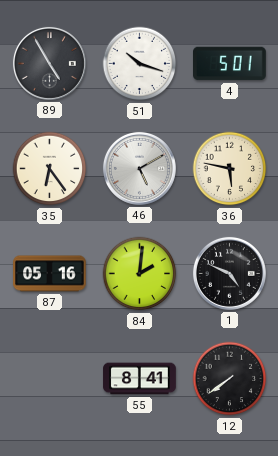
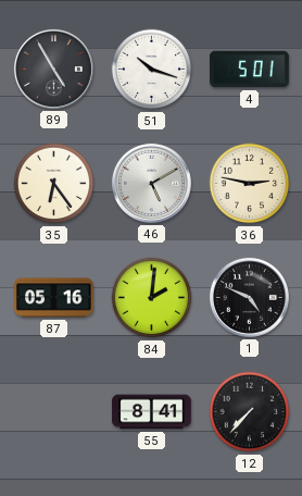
36: 5:47 -> 2:47
12: 7:39 -> 7:37
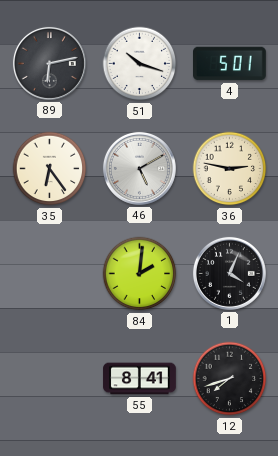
89: 4:55 -> 6:13
87: 05:16 -> none
1: 4:49 -> 4:04
12: 7:37 -> 7:42
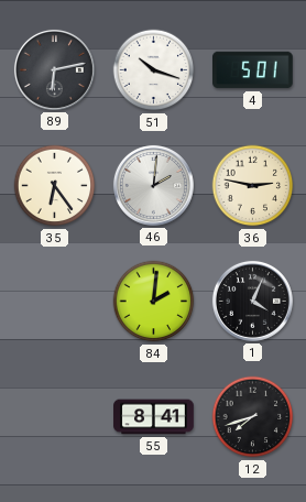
46: 5:10 -> 2:01
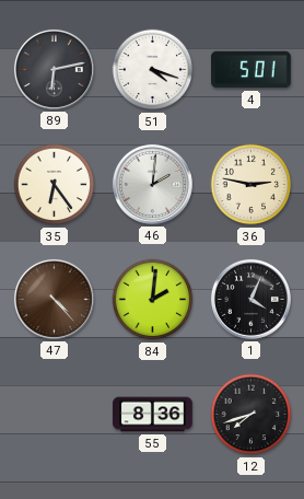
51: 10:18 -> 4:18
47: none -> 4:23
55: 8:41 -> 8:36
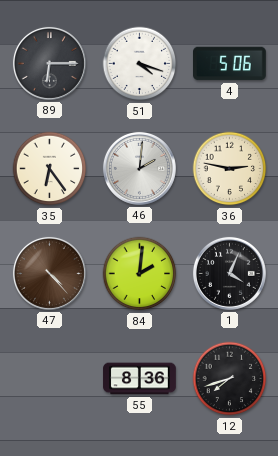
89: 6:13 -> 6:15
4: 5:01 -> 5:06
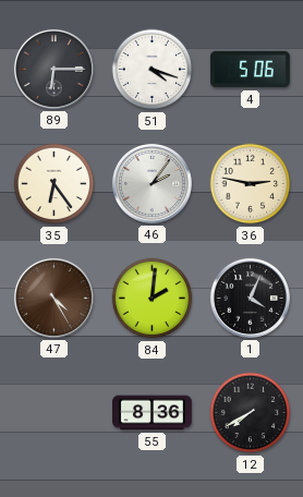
46: 2:01 -> 2:06
47: 4:23 -> 4:25
12: 7:42 -> 7:40
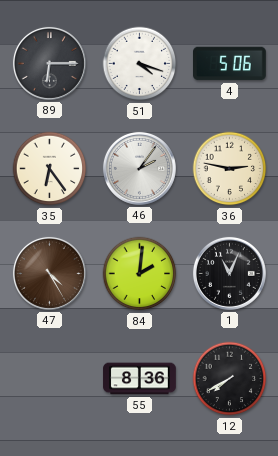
1: 4:04 -> 11:04
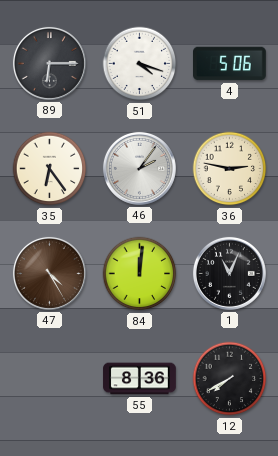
84: 2:01 -> 12:01
